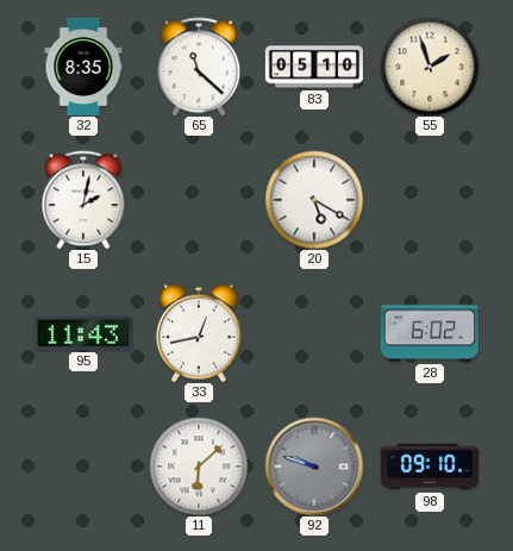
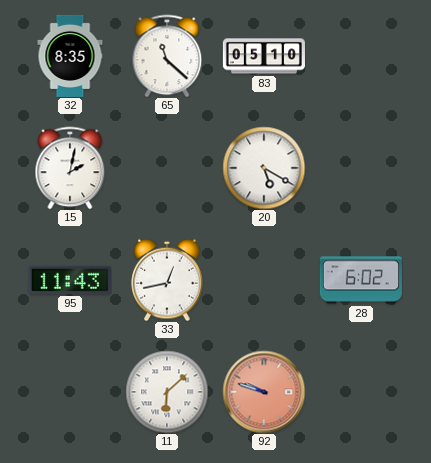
55: 1:57 -> none
92 dial: grey -> salmon
98: 09:10 -> none
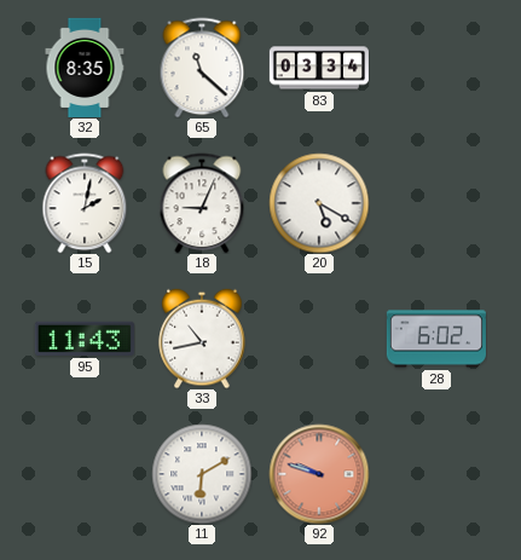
83: 05:10 -> 03:34
18: none -> 9:04
33: 12:43 -> 10:43
11: 6:08 -> 6:10
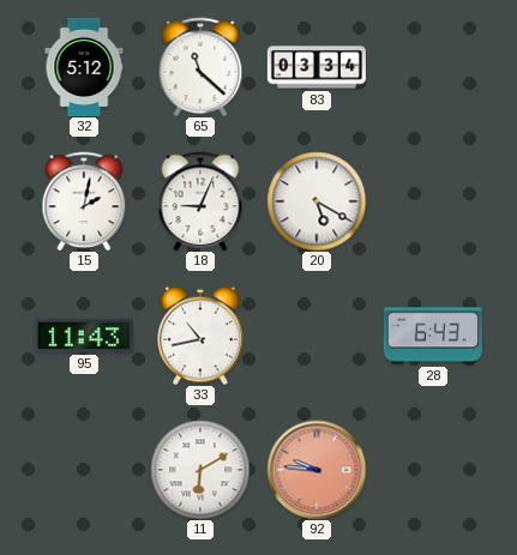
32: 8:35 -> 5:12
28: 6:02 -> 6:43
92: 9:48 -> 9:46
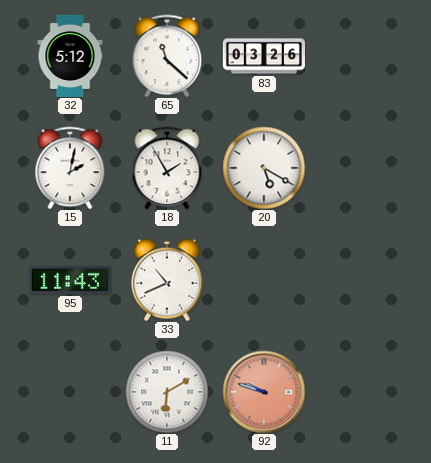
83: 03:34 -> 03:26
18: 9:04 -> 1:55
33: 10:43 -> 10:41
28: 6:43 -> none
92: 9:46 -> 9:48
